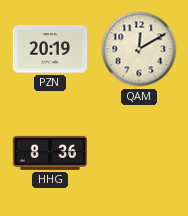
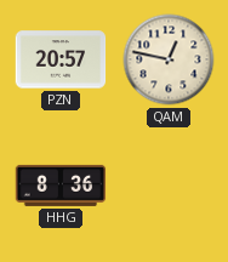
PZN: 20:19 -> 20:57
QAM: 12:10 -> 12:47
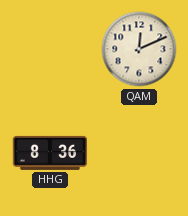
PZN: 20:57 -> none
QAM: 12:47 -> 12:11
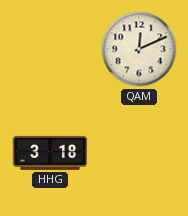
HHG: 8:36 -> 3:18
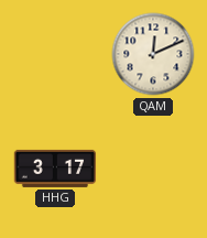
HHG: 3:18 -> 3:17
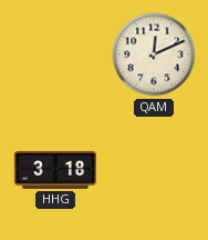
HHG: 3:17 -> 3:18
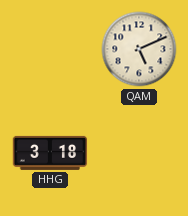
QAM: 12:11 -> 5:11
